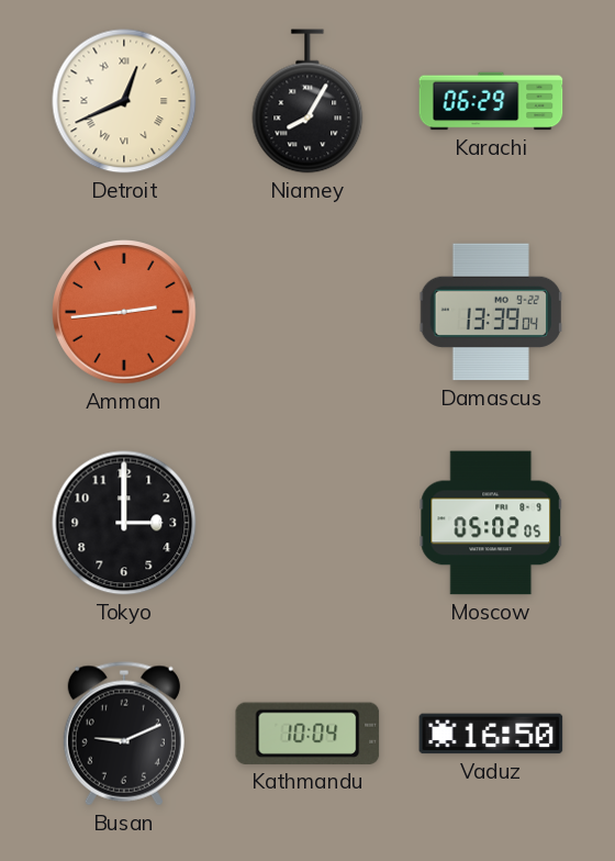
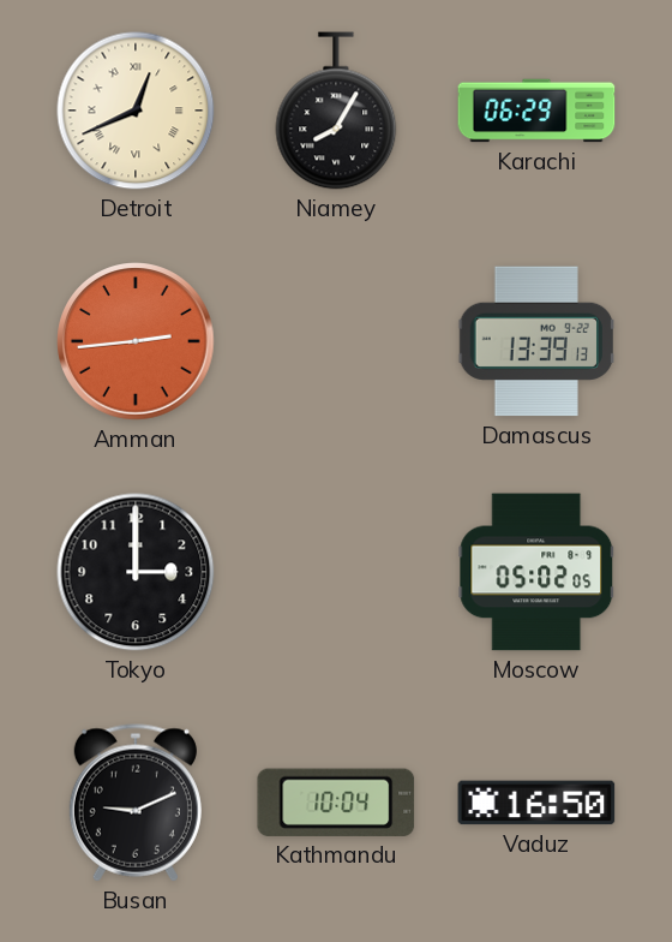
Damascus: 13:39:04 -> 13:39:13
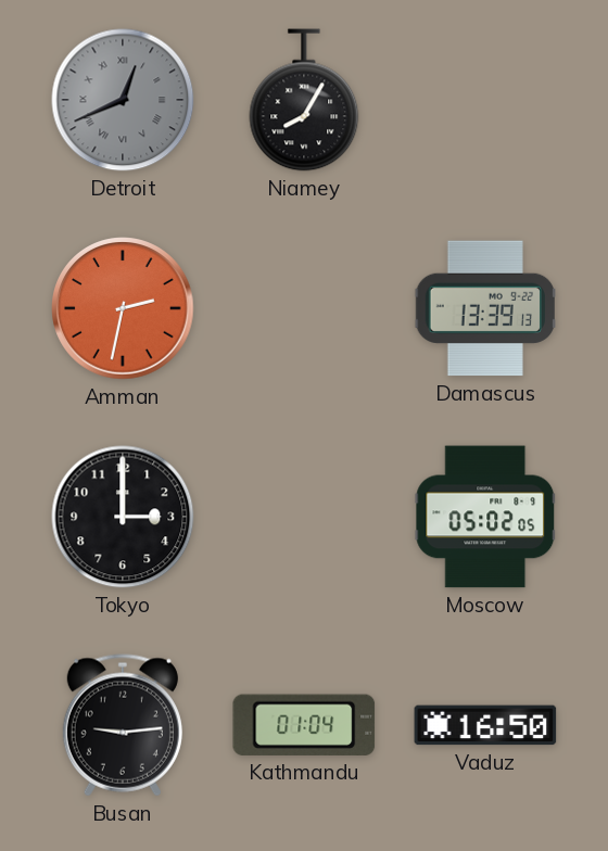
Detroit dial: cream -> grey
Karachi: 06:29 -> none
Amman: 2:44 -> 2:32
Busan: 9:11 -> 9:14
Kathmandu: 10:04 -> 01:04
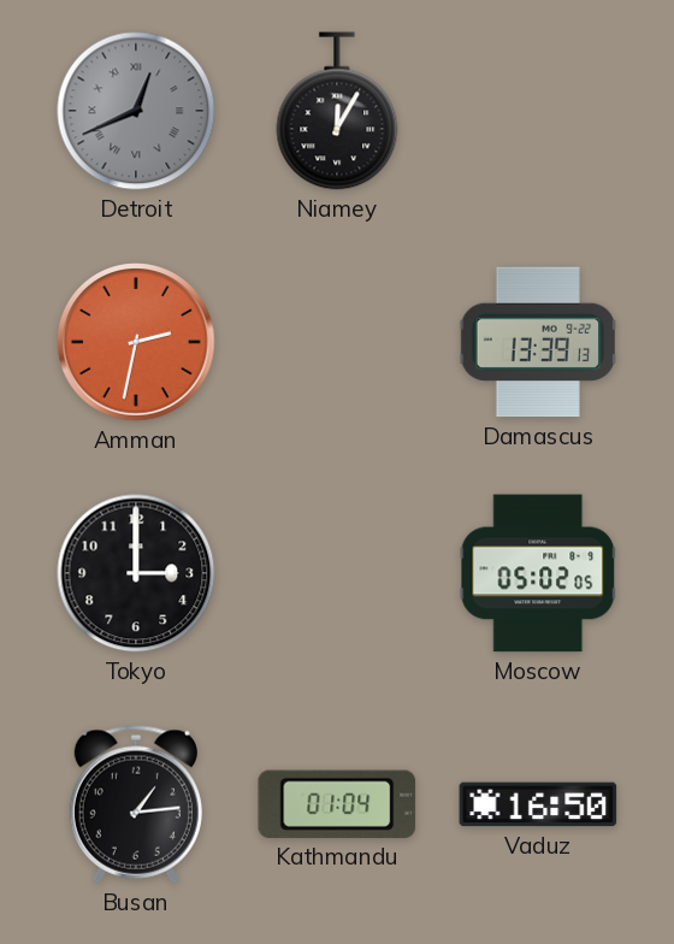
Niamey: 8:05 -> 12:05
Busan: 9:14 -> 1:14
